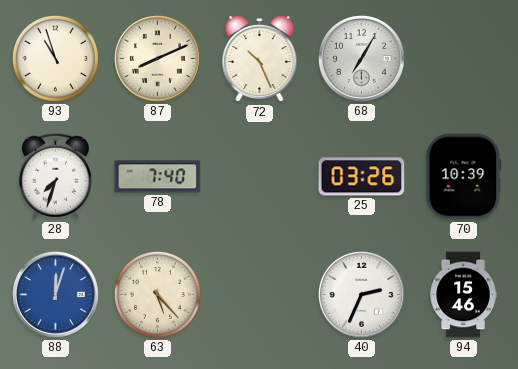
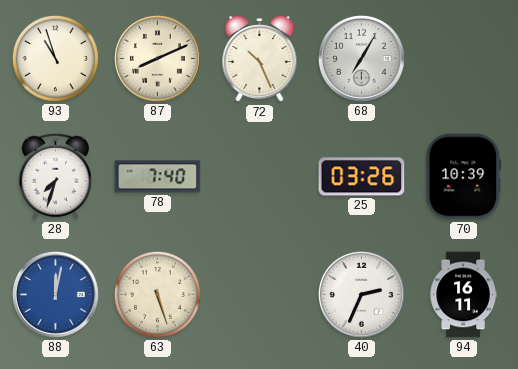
88: 12:03 -> 12:02
63: 5:23 -> 5:27
94: 15:46 -> 16:11
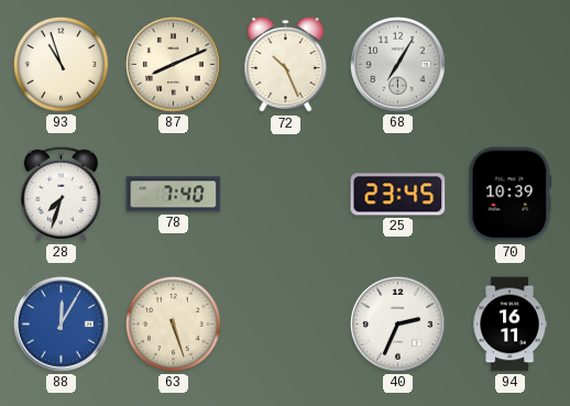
25: 03:26 -> 23:45
88: 12:02 -> 12:05
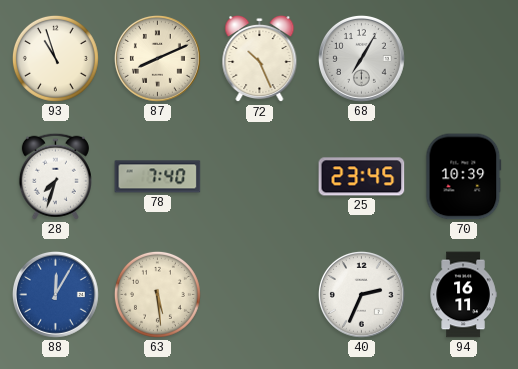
63: 5:27 -> 5:29
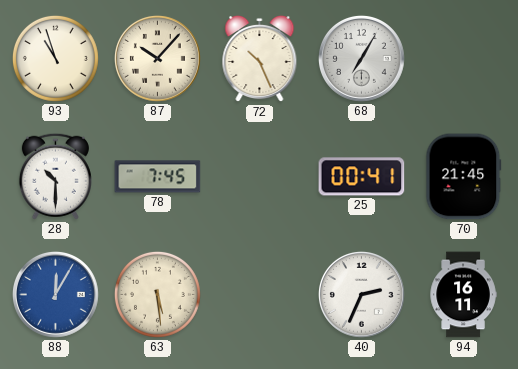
87: 8:11 -> 10:07
28: 7:33 -> 10:30
78: 7:40 -> 7:45
25: 23:45 -> 00:41
70: 10:39 -> 21:45
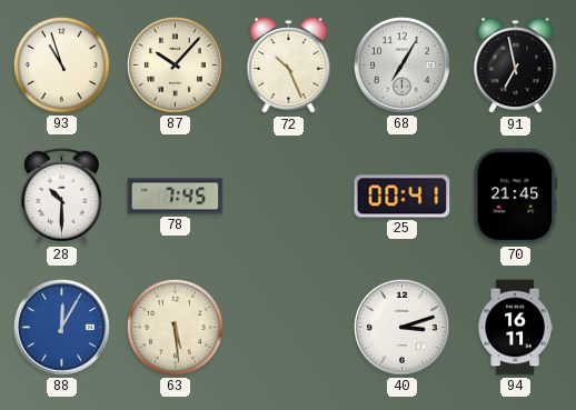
91: none -> 6:58
40: 2:34 -> 3:12
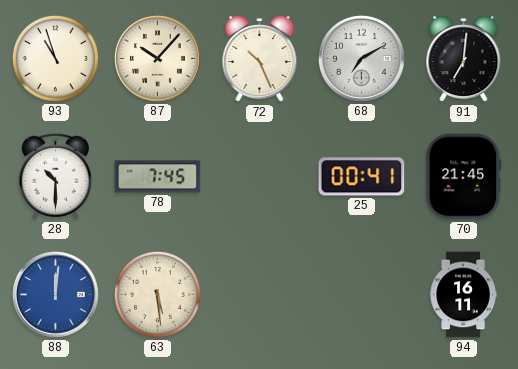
68: 7:05 -> 7:10
91: 6:58 -> 7:01
88: 12:05 -> 12:01
40: 3:12 -> none
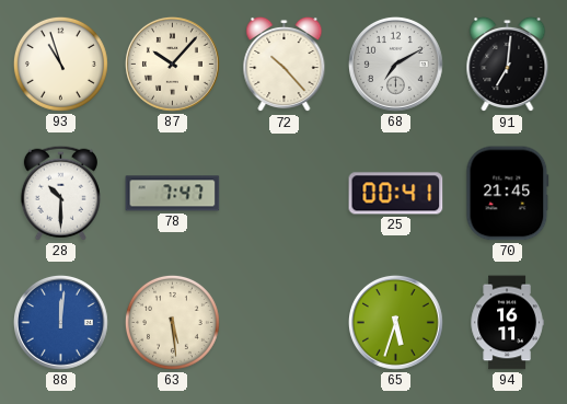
72: 10:26 -> 10:23
78: 7:45 -> 7:47
65: none -> 5:33
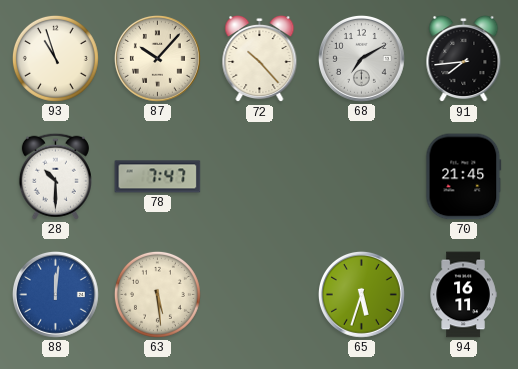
91: 7:01 -> 7:44
25: 00:41 -> none
